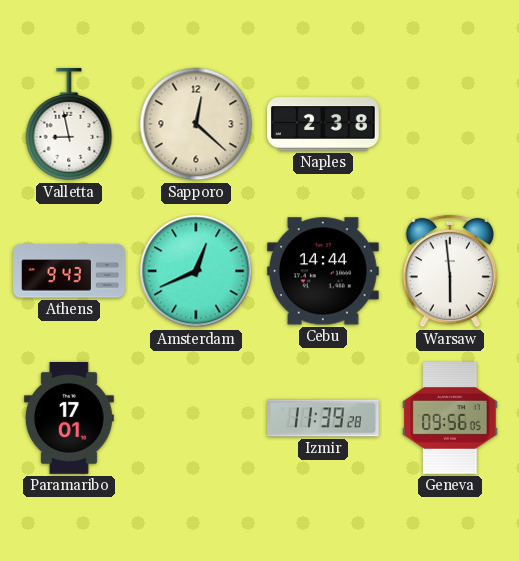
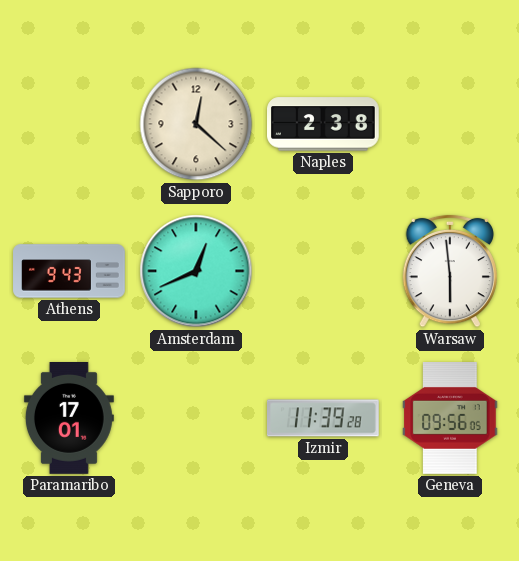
Valletta: 8:58 -> none
Cebu: 14:44 -> none
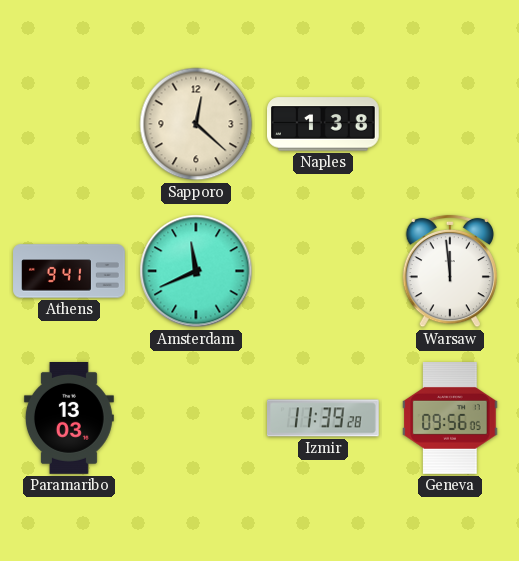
Naples: 2:38 -> 1:38
Athens: 9:43 -> 9:41
Amsterdam: 12:41 -> 11:41
Warsaw: 5:59 -> 11:59
Paramaribo: 17:01 -> 13:03
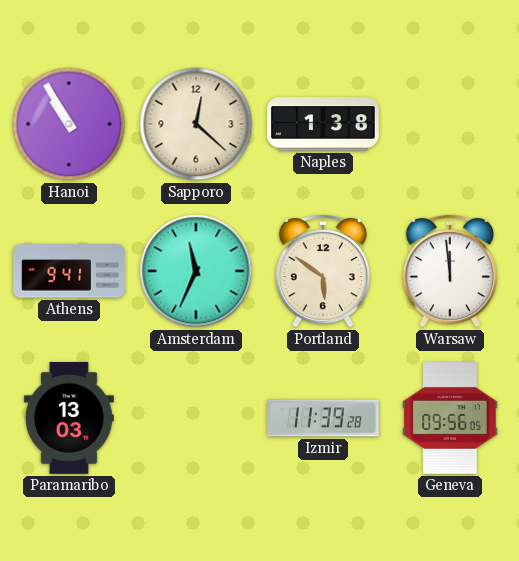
Hanoi: none -> 10:55
Amsterdam: 11:41 -> 11:34
Portland: none -> 5:51
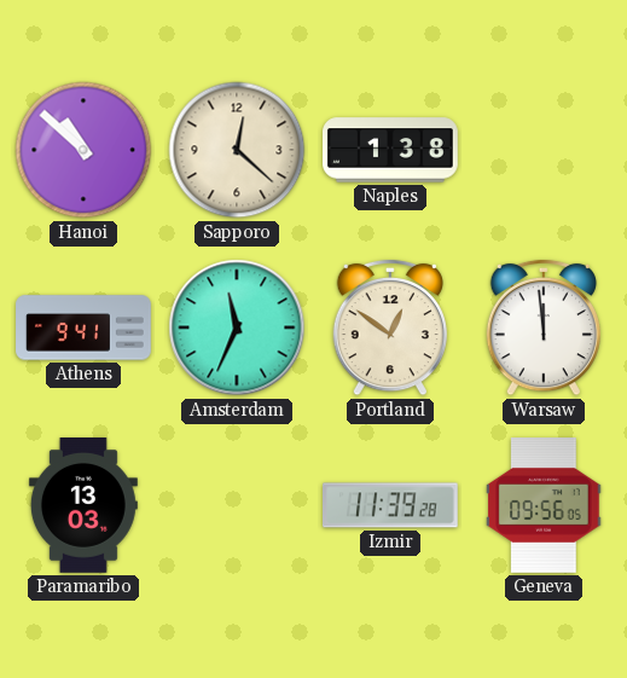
Hanoi: 10:55 -> 10:52
Portland: 5:51 -> 12:51
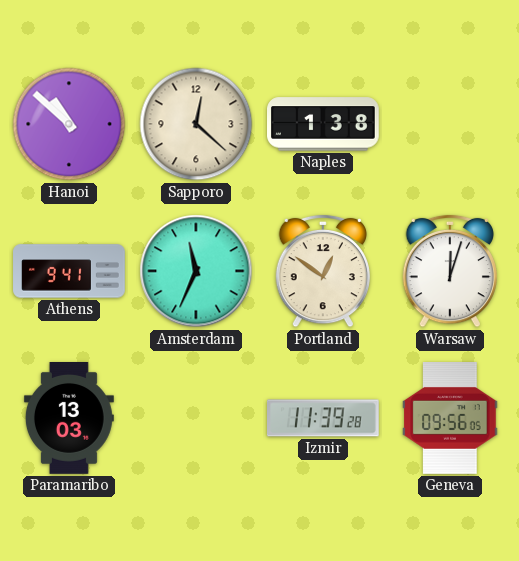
Warsaw: 11:59 -> 12:03
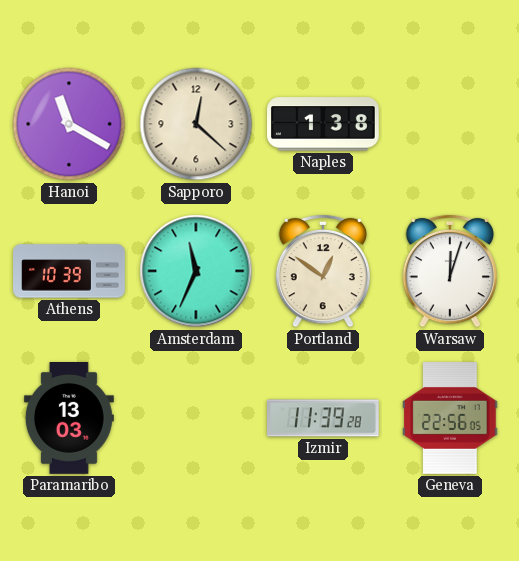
Hanoi: 10:52 -> 11:20
Athens: 9:41 -> 10:39
Geneva: 09:56 -> 22:56
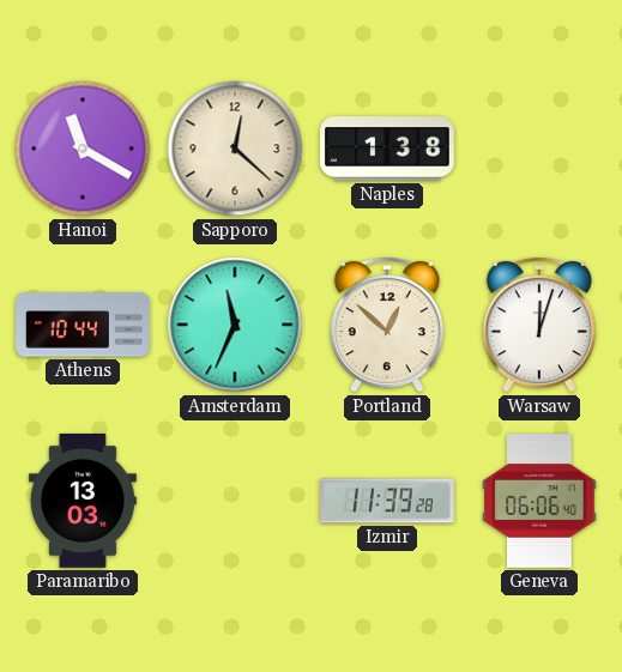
Athens: 10:39 -> 10:44
Portland: 12:51 -> 12:52
Geneva: 22:56 -> 06:06
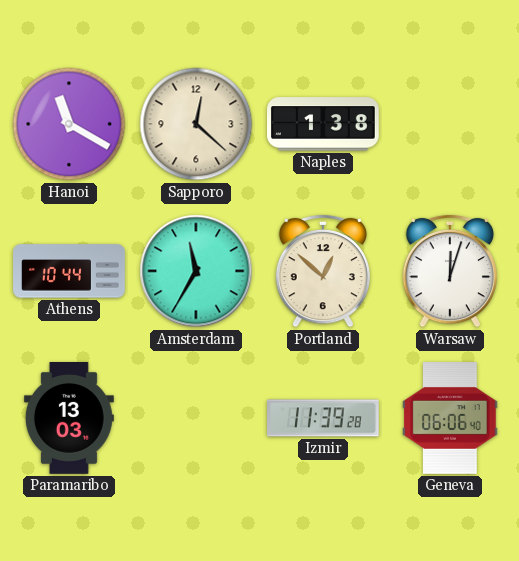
Amsterdam: 11:34 -> 11:35
